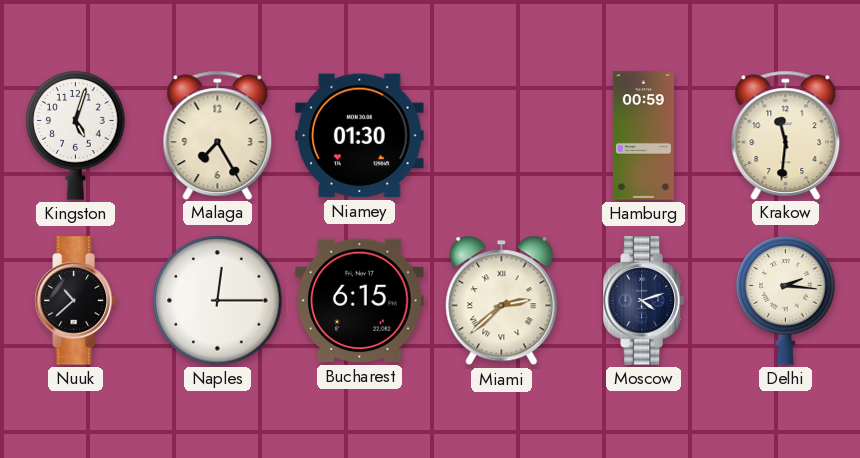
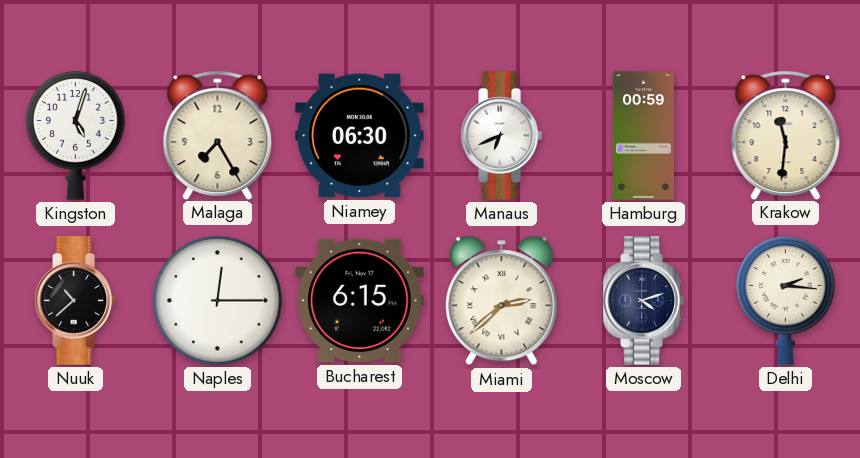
Niamey: 01:30 -> 06:30
Manaus: none -> 6:41
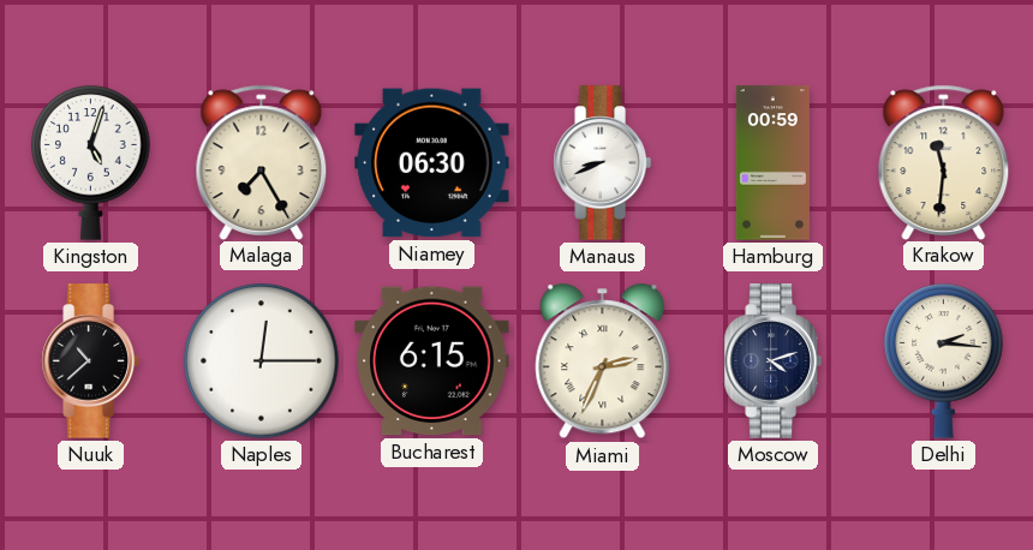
Manaus: 6:41 -> 8:41
Miami: 2:38 -> 2:34
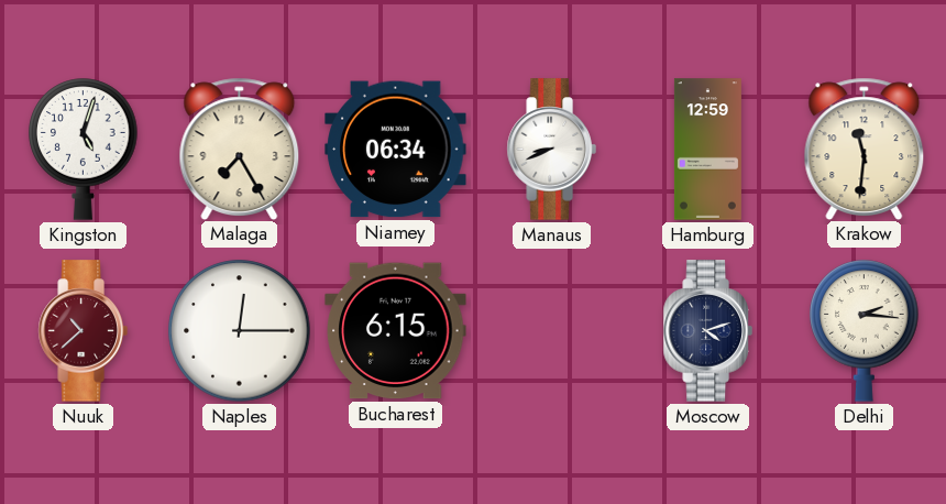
Niamey: 06:30 -> 06:34
Hamburg: 00:59 -> 12:59
Nuuk dial: black -> burgundy
Miami: 2:34 -> none
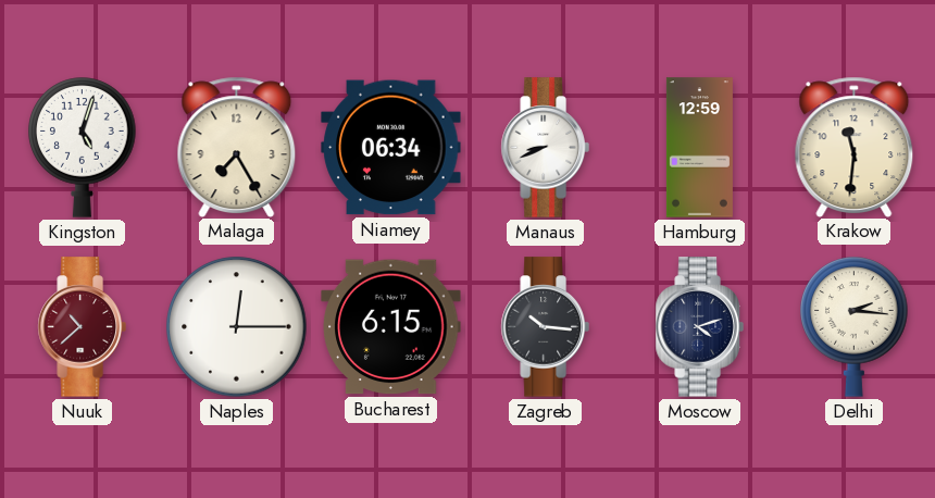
Zagreb: none -> 10:16
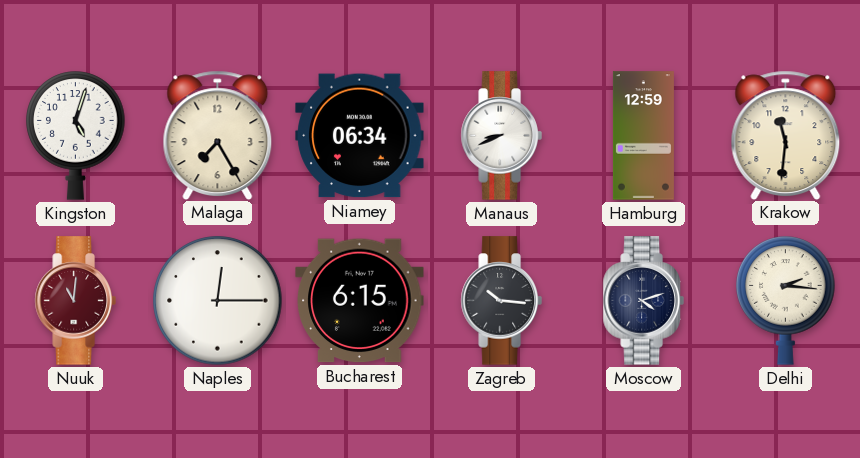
Nuuk: 10:38 -> 11:01
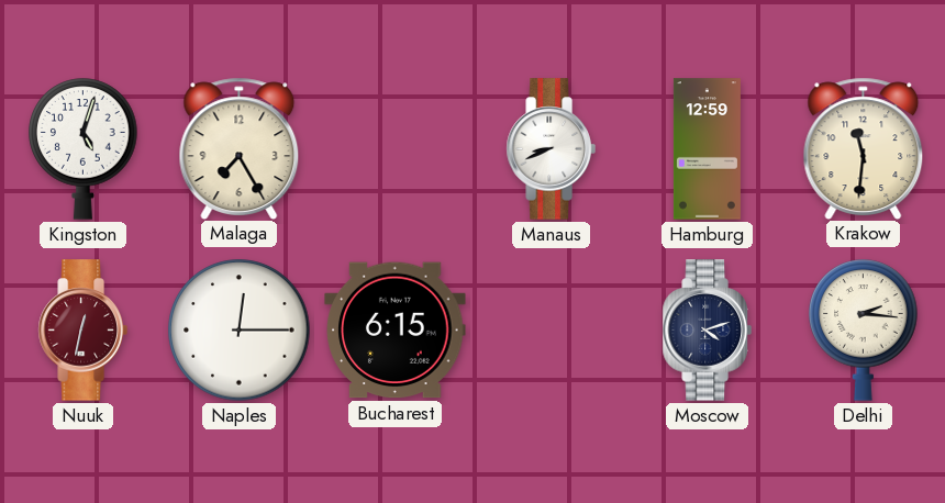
Niamey: 06:34 -> none
Nuuk: 11:01 -> 12:32
Zagreb: 10:16 -> none
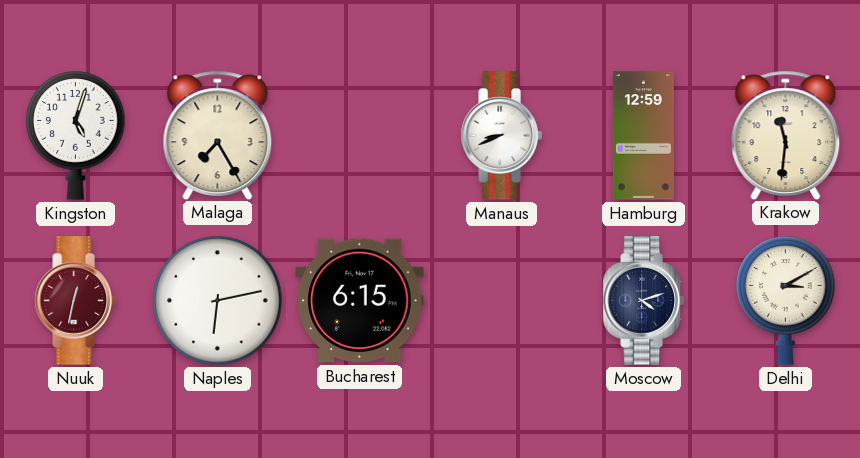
Naples: 12:15 -> 6:13
Delhi: 2:16 -> 3:10
